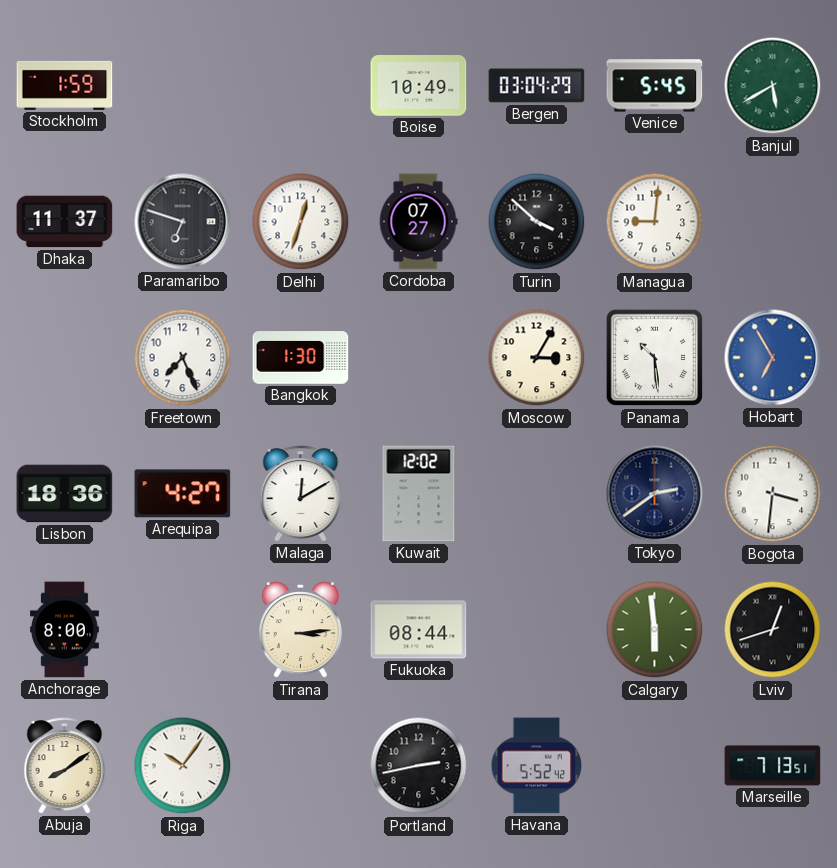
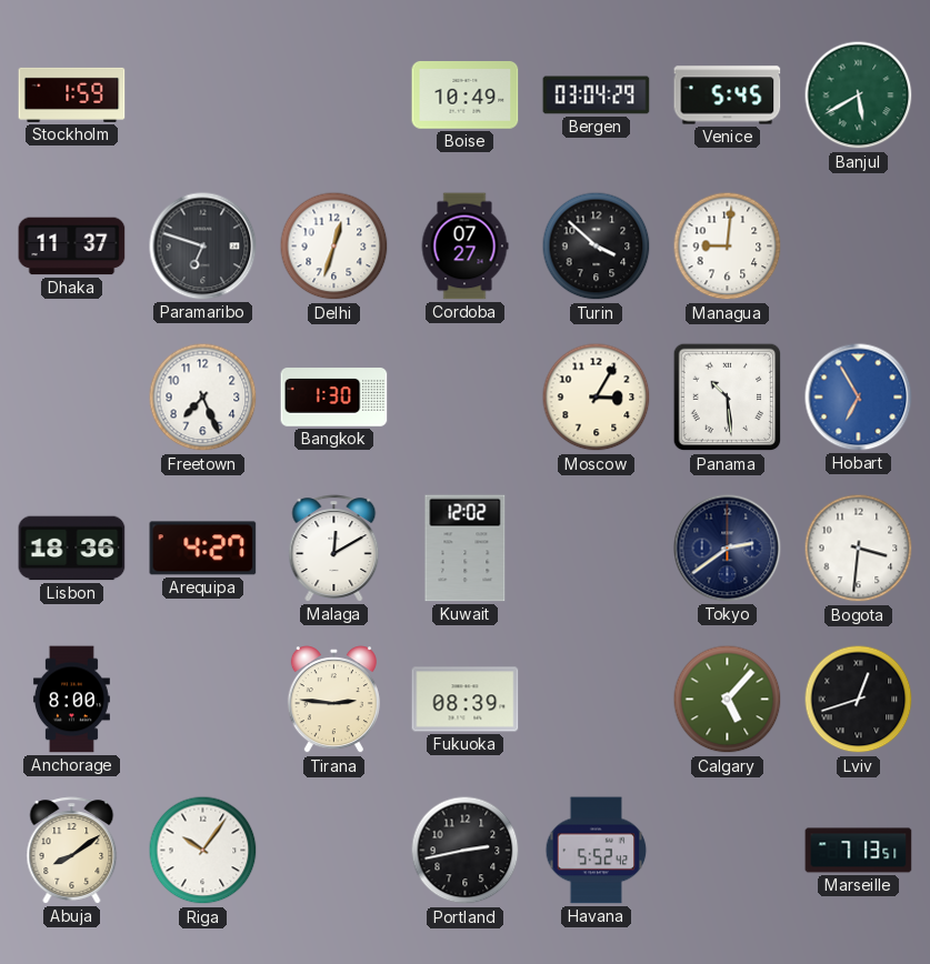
Tirana: 3:14 -> 2:46
Fukuoka: 08:44 -> 08:39
Calgary: 5:59 -> 5:07
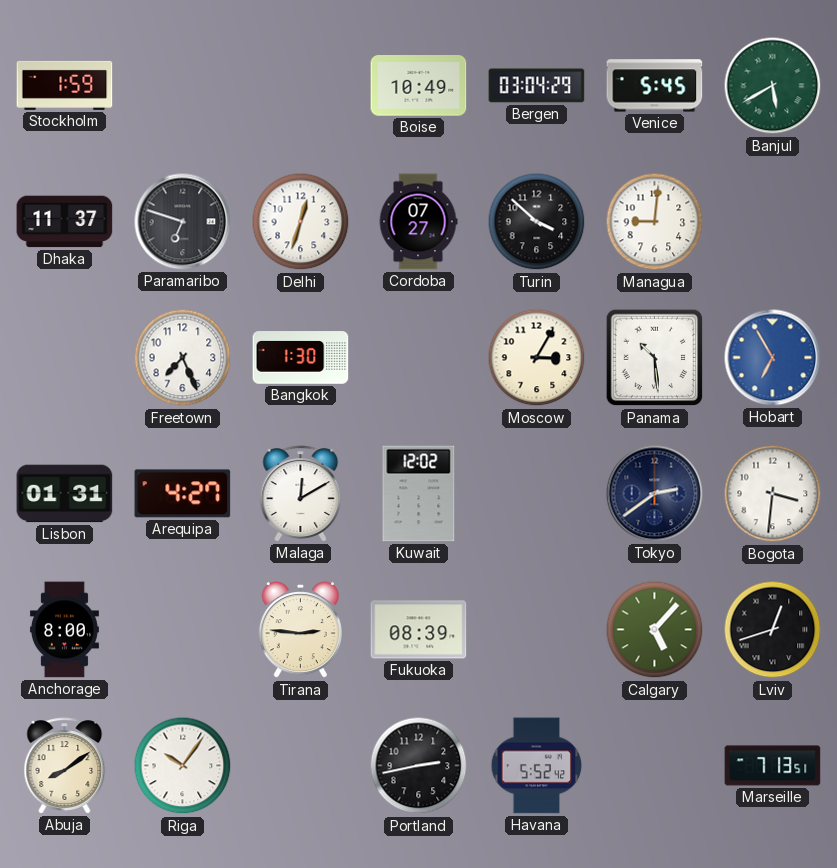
Lisbon: 18:36 -> 01:31
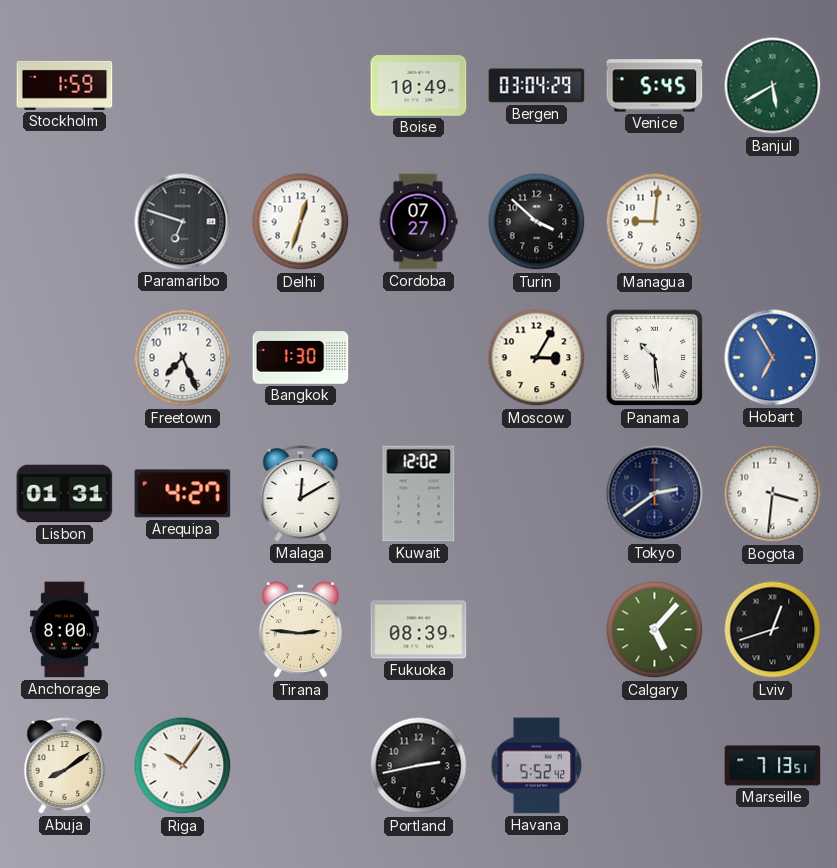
Dhaka: 11:37 -> none
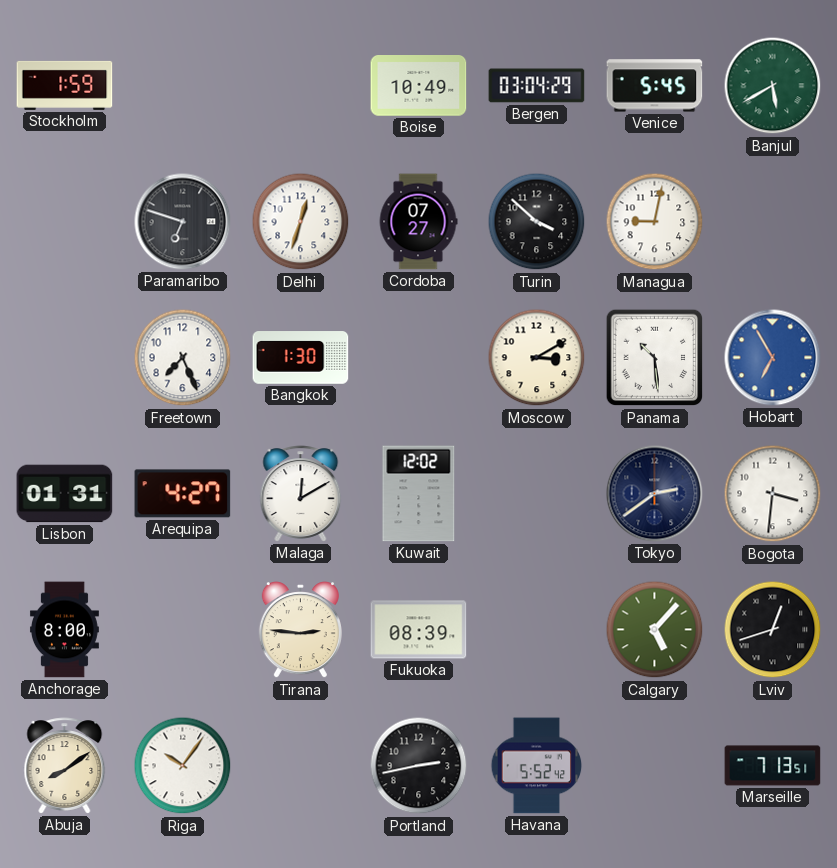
Managua: 9:01 -> 9:02
Moscow: 3:05 -> 3:10
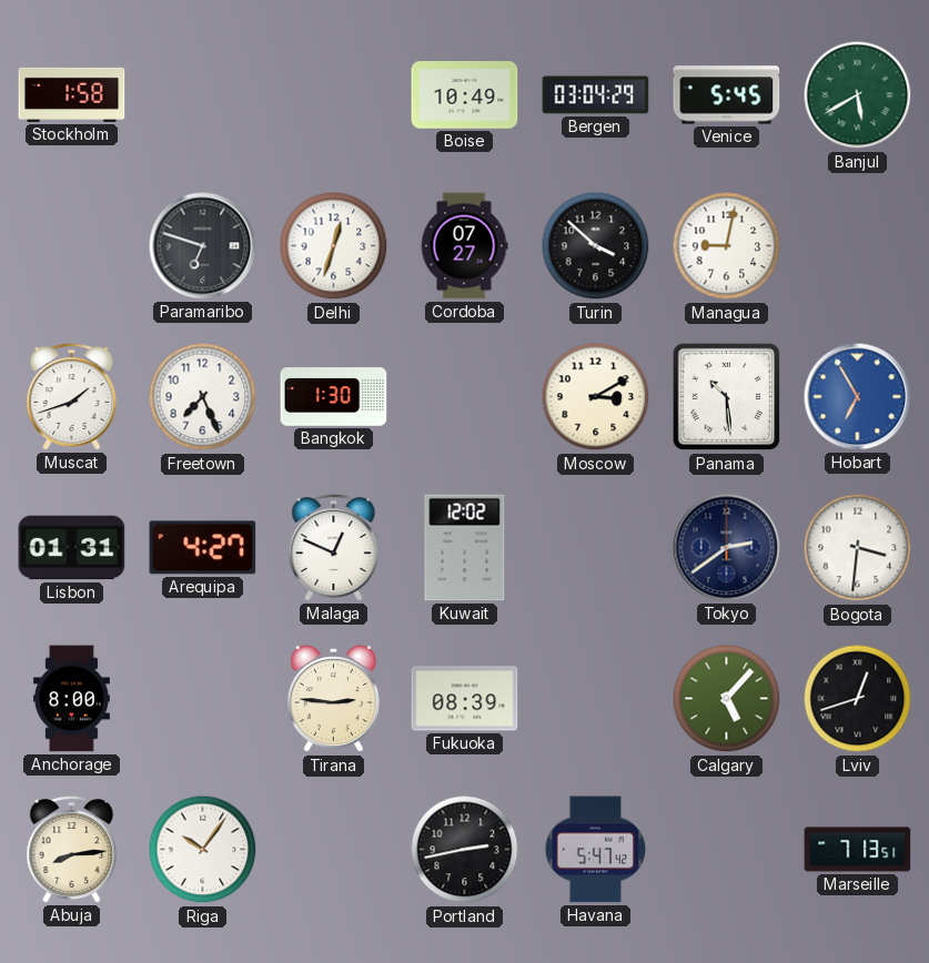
Stockholm: 1:59 -> 1:58
Muscat: none -> 1:42
Malaga: 12:10 -> 12:49
Abuja: 8:09 -> 8:14
Havana: 5:52 -> 5:47
